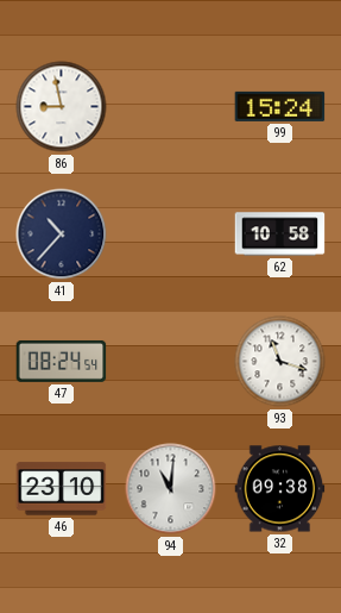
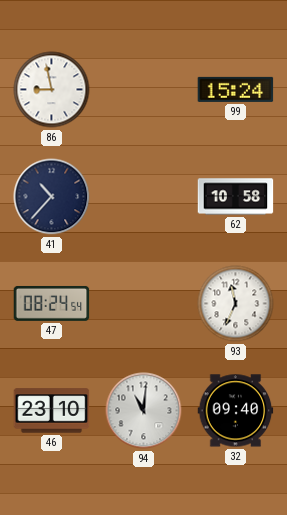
93: 11:18 -> 11:34
32: 09:38 -> 09:40
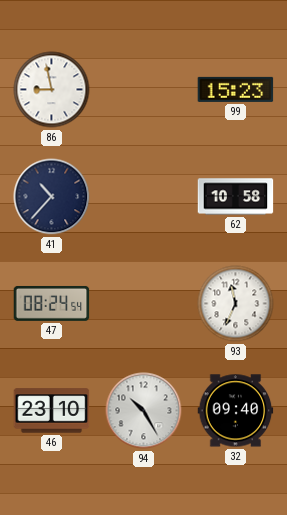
99: 15:24 -> 15:23
94: 11:01 -> 10:25
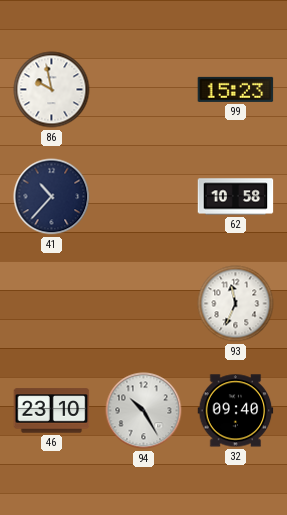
86: 8:58 -> 9:58
47: 08:24 -> none
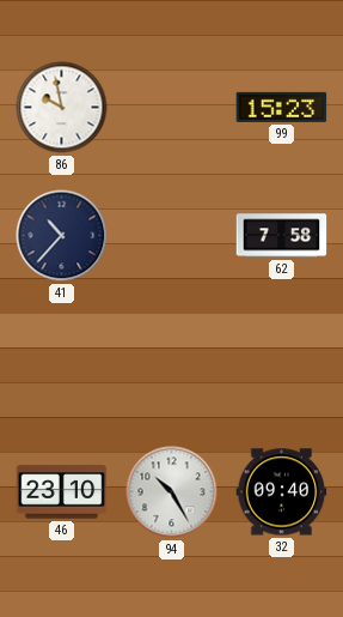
62: 10:58 -> 7:58
93: 11:34 -> none
